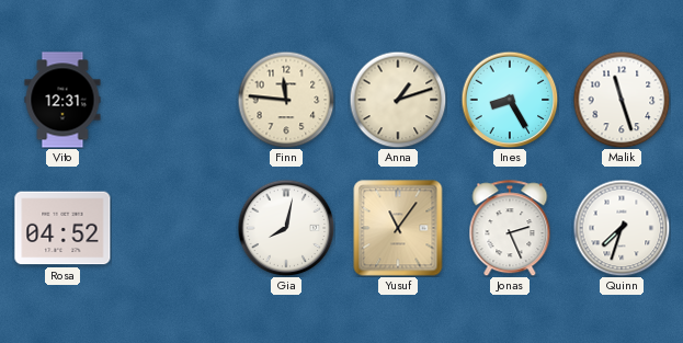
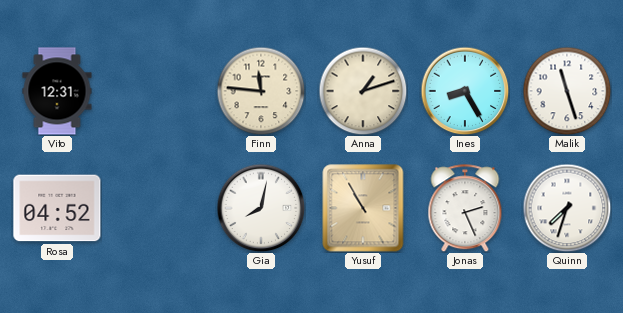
Yusuf: 11:06 -> 10:55
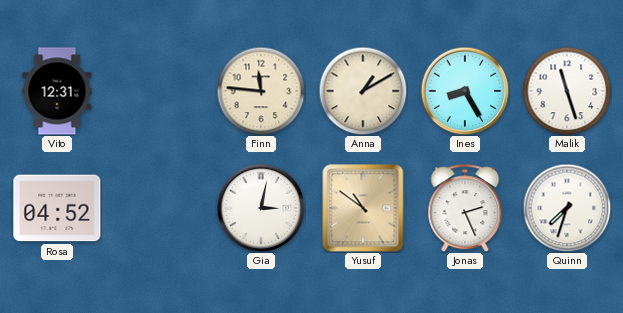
Anna: 1:12 -> 1:10
Gia: 8:02 -> 3:02
Yusuf: 10:55 -> 10:51
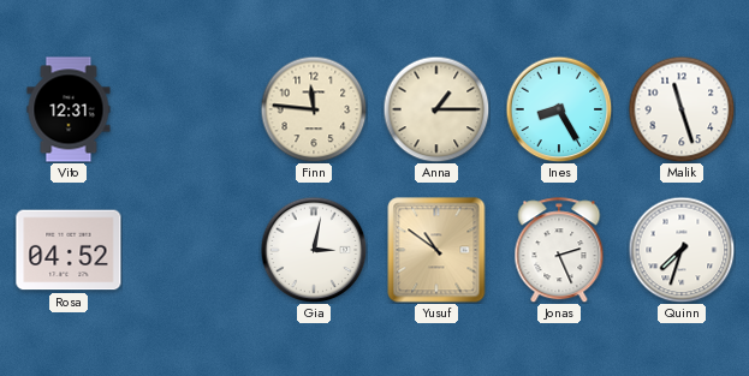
Anna: 1:10 -> 1:15
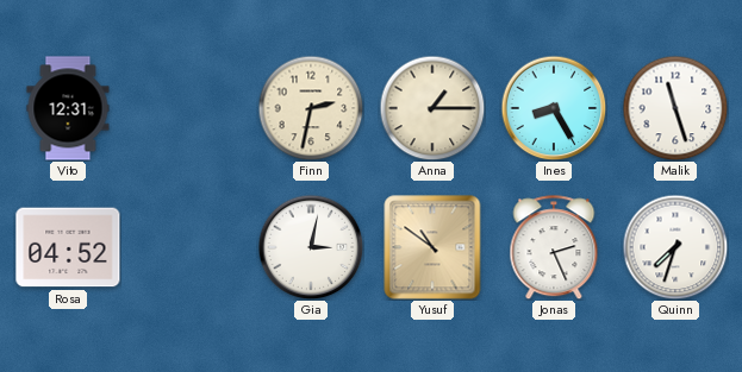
Finn: 11:46 -> 2:32
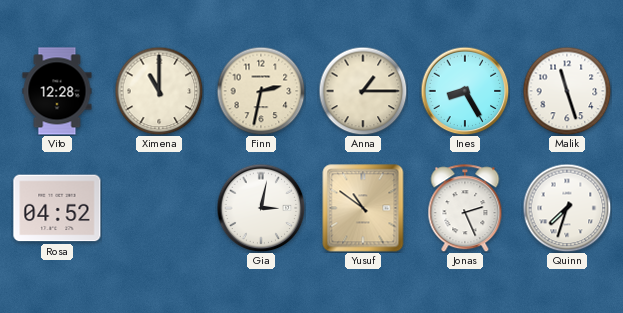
Vito: 12:31 -> 12:28
Ximena: none -> 11:00
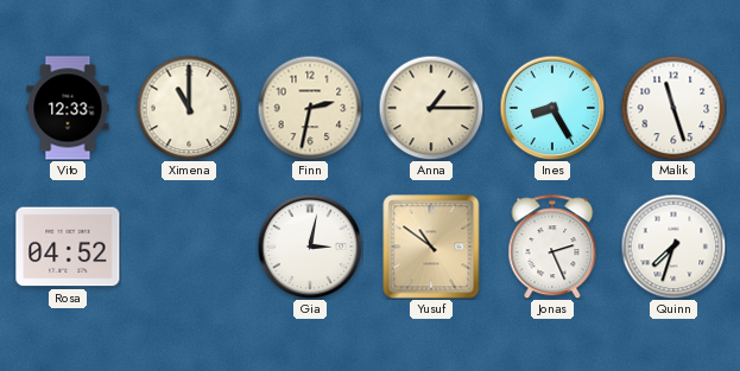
Vito: 12:28 -> 12:33
